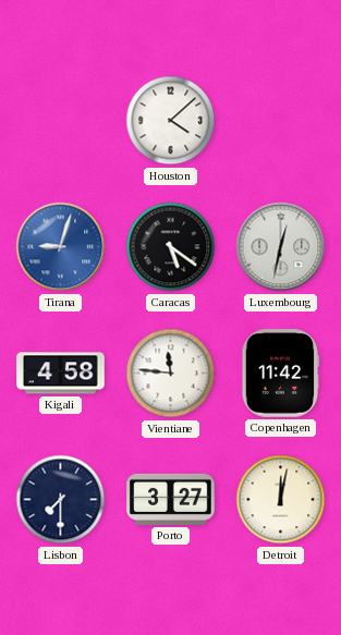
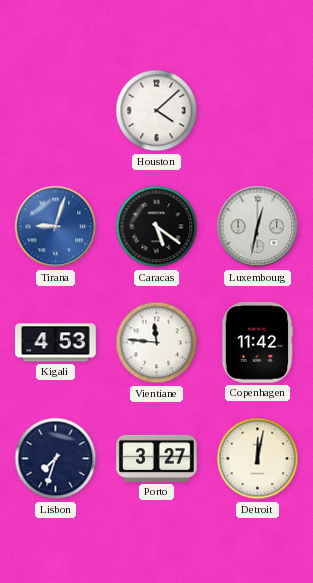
Kigali: 4:58 -> 4:53
Lisbon: 7:30 -> 7:33
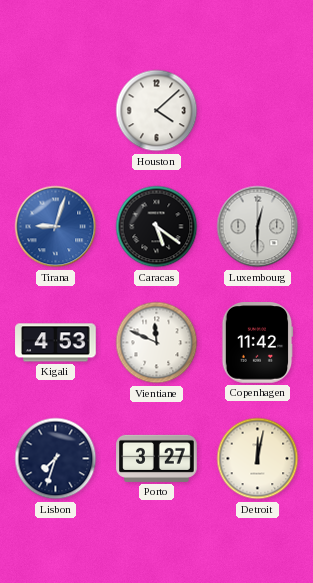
Luxembourg: 12:32 -> 12:30
Vientiane: 11:46 -> 11:49
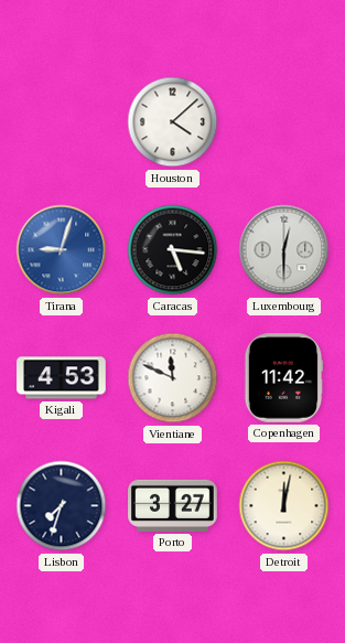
Caracas: 5:21 -> 5:16
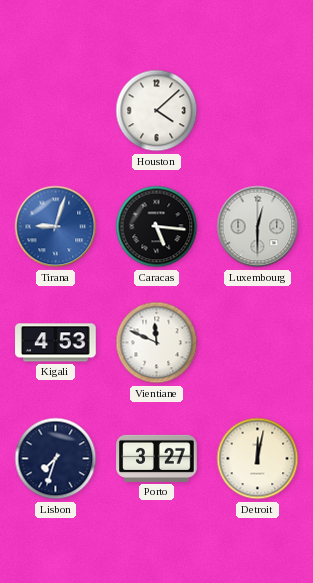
Copenhagen: 11:42 -> none
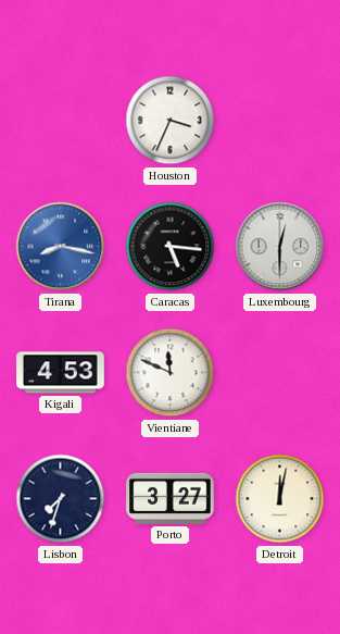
Houston: 4:08 -> 3:34
Tirana: 9:03 -> 8:17
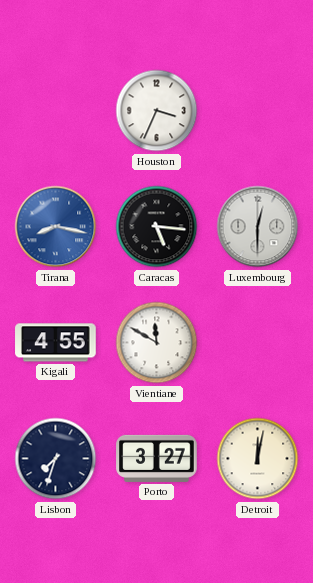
Kigali: 4:53 -> 4:55
Vientiane: 11:49 -> 11:50
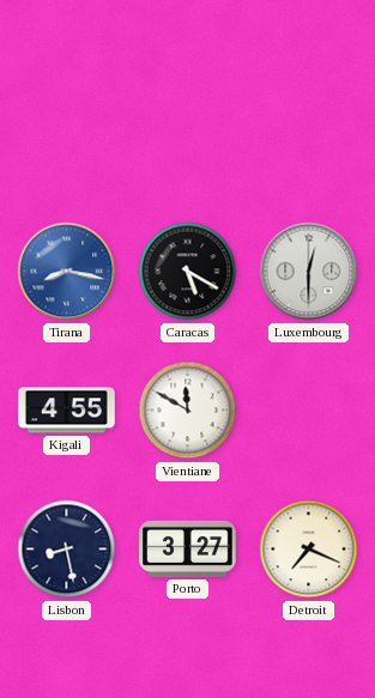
Houston: 3:34 -> none
Caracas: 5:16 -> 5:20
Lisbon: 7:33 -> 8:28
Detroit: 12:02 -> 7:19
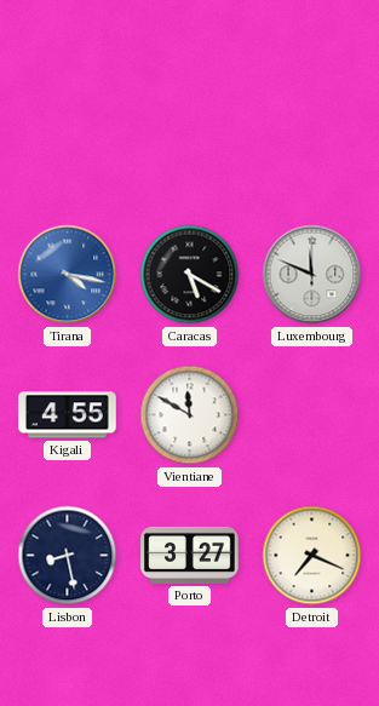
Tirana: 8:17 -> 4:17
Luxembourg: 12:30 -> 11:49
